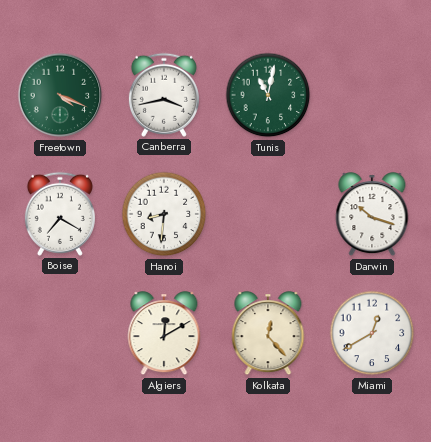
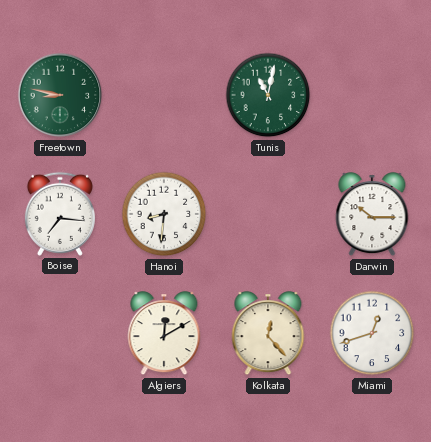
Freetown: 4:19 -> 8:47
Canberra: 3:43 -> none
Boise: 7:20 -> 7:16
Darwin: 10:18 -> 10:15
Miami: 12:40 -> 12:42
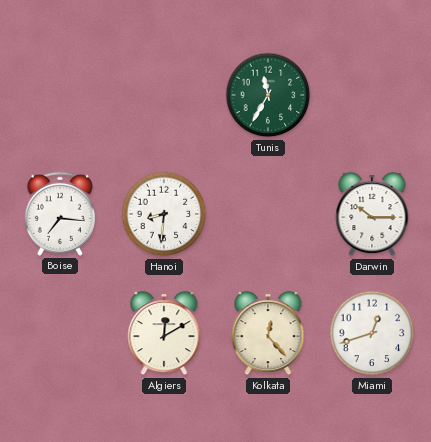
Freetown: 8:47 -> none
Tunis: 11:02 -> 11:35
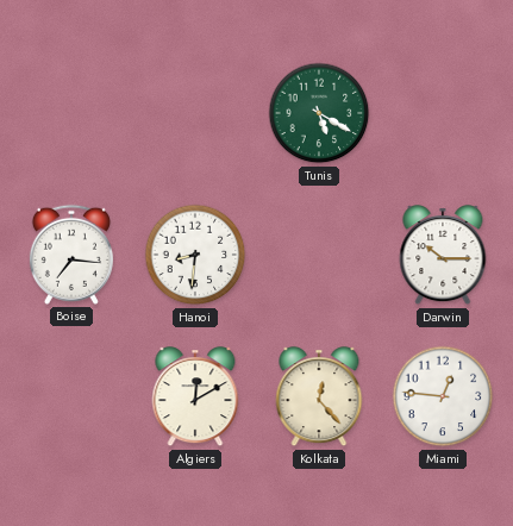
Tunis: 11:35 -> 5:20
Miami: 12:42 -> 12:46
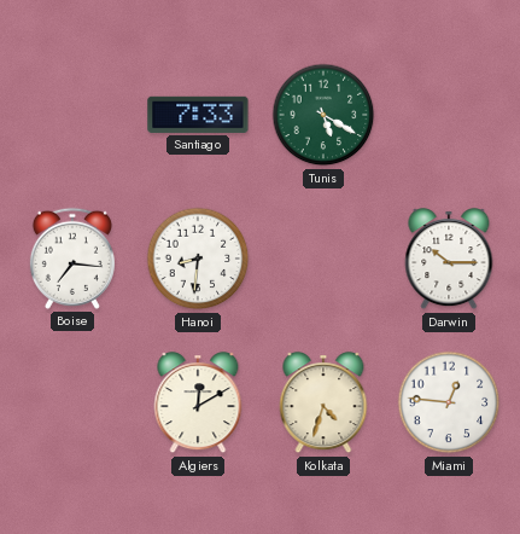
Santiago: none -> 7:33
Kolkata: 12:23 -> 4:33
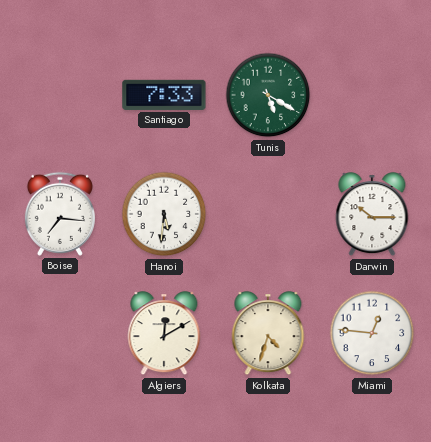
Hanoi: 8:31 -> 5:31
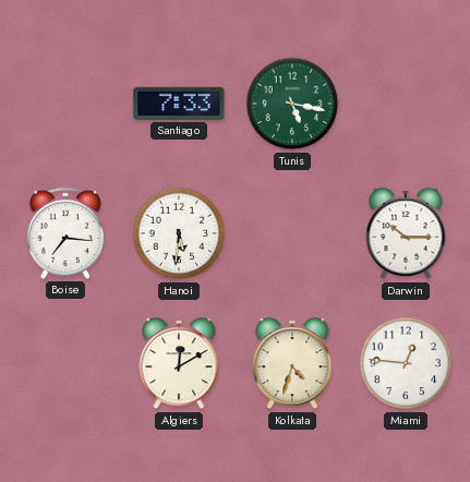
Tunis: 5:20 -> 5:17
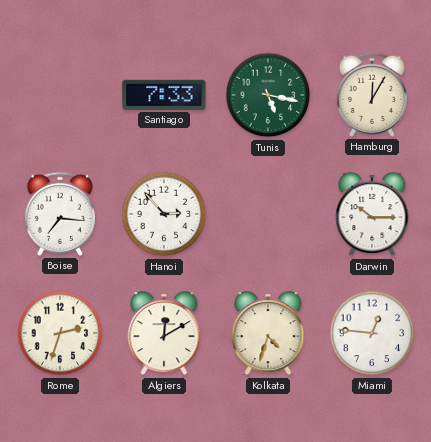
Hamburg: none -> 12:05
Hanoi: 5:31 -> 2:53
Rome: none -> 2:33
